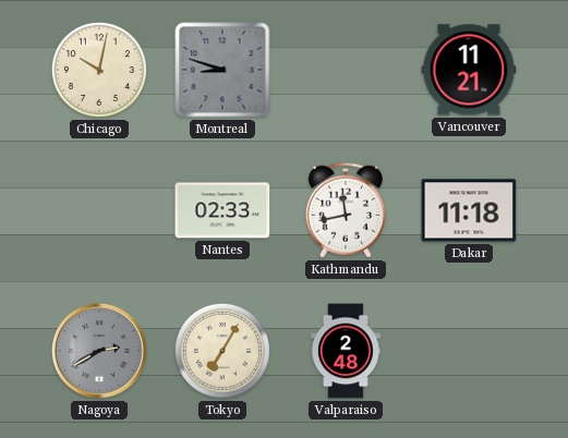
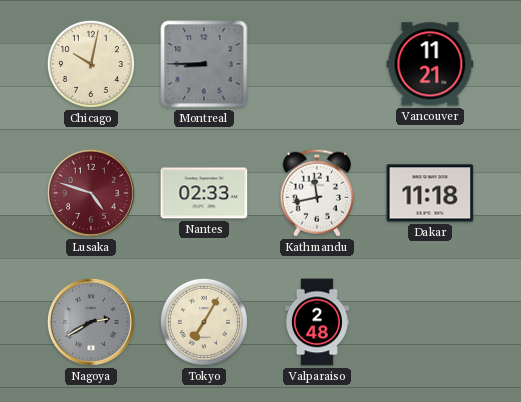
Montreal: 8:48 -> 8:45
Lusaka: none -> 4:48
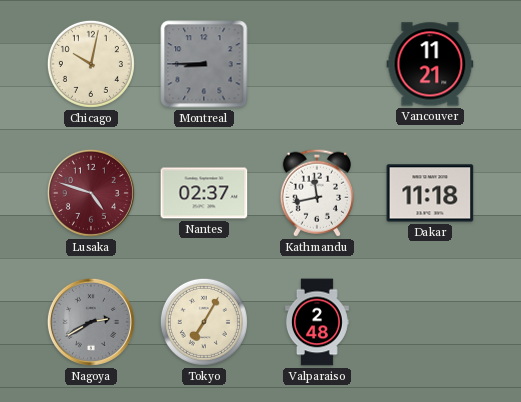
Nantes: 02:33 -> 02:37
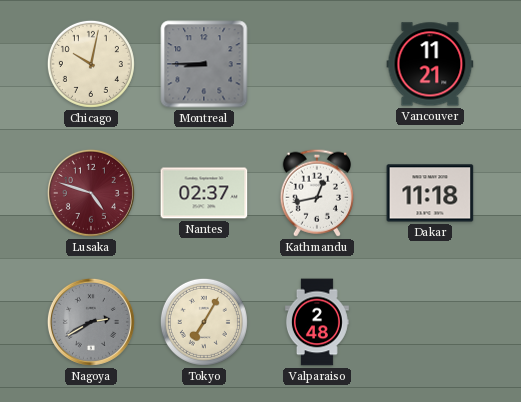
Kathmandu: 11:43 -> 12:43
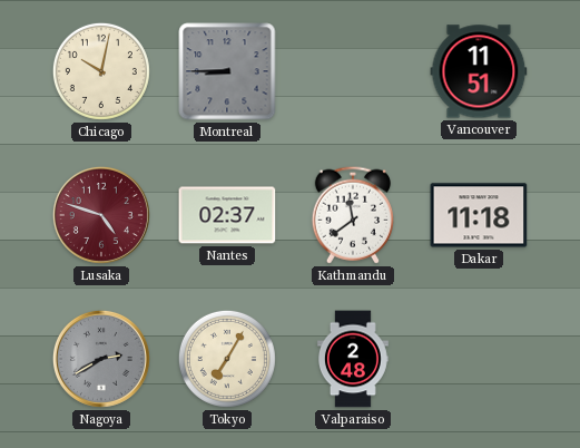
Vancouver: 11:21 -> 11:51
Kathmandu: 12:43 -> 11:39
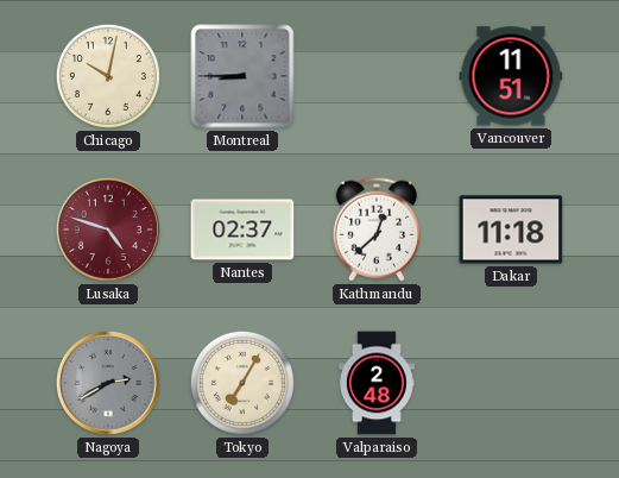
Kathmandu: 11:39 -> 12:38
